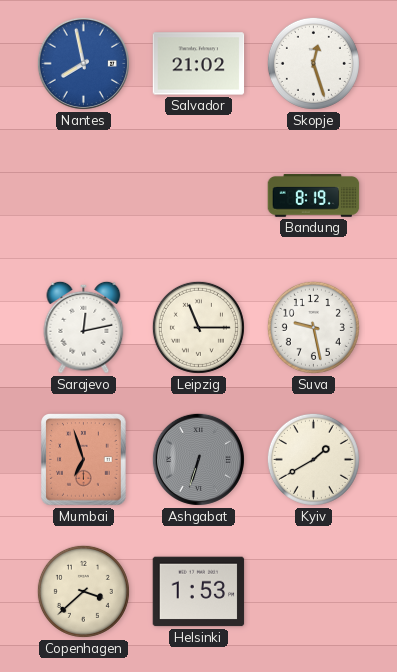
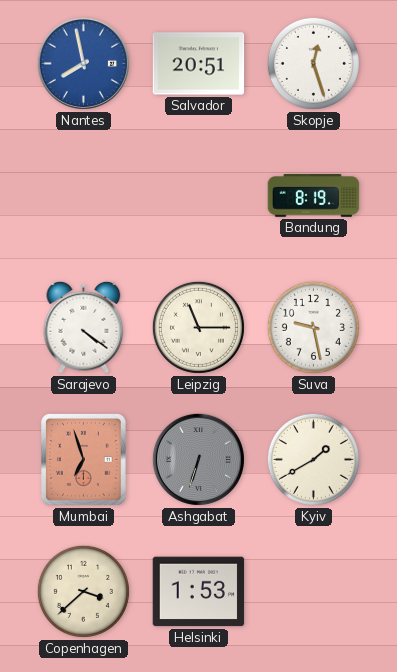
Salvador: 21:02 -> 20:51
Sarajevo: 12:13 -> 4:21
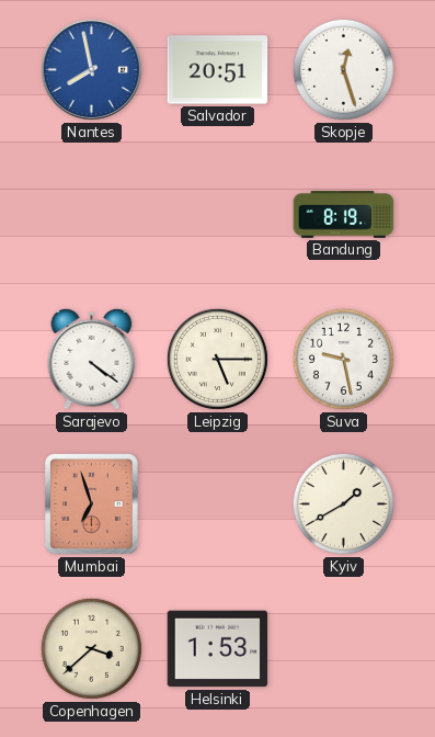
Leipzig: 11:15 -> 5:15
Ashgabat: 6:33 -> none
